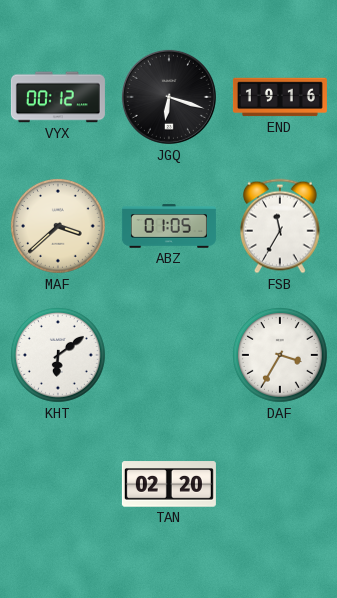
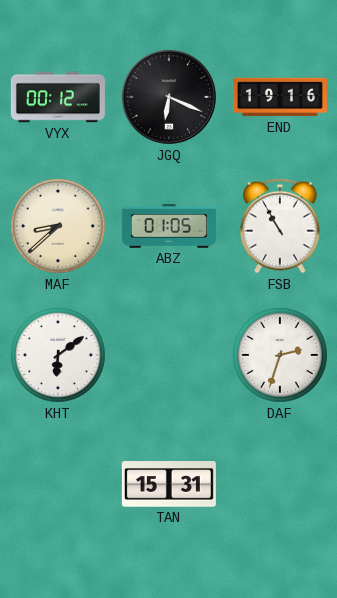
JGQ: 6:18 -> 6:19
MAF: 3:38 -> 8:38
FSB: 11:35 -> 10:55
DAF: 3:35 -> 2:33
TAN: 02:20 -> 15:31
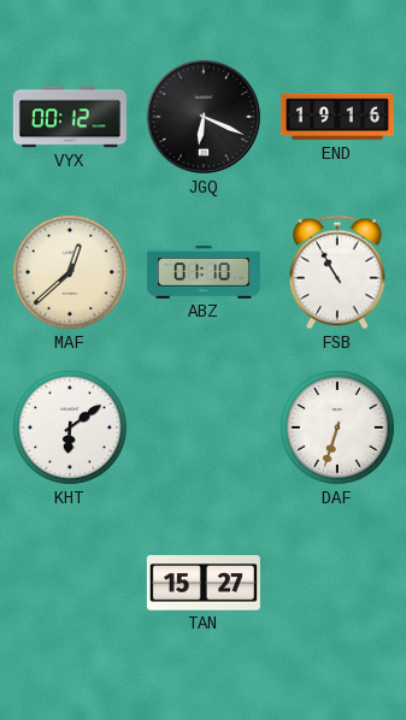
MAF: 8:38 -> 12:38
ABZ: 01:05 -> 01:10
DAF: 2:33 -> 6:33
TAN: 15:31 -> 15:27
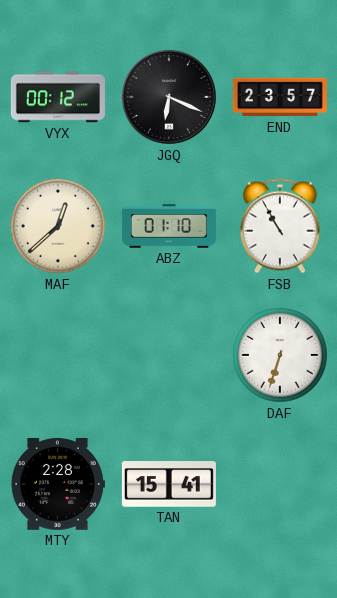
END: 19:16 -> 23:57
KHT: 6:09 -> none
MTY: none -> 2:28
TAN: 15:27 -> 15:41
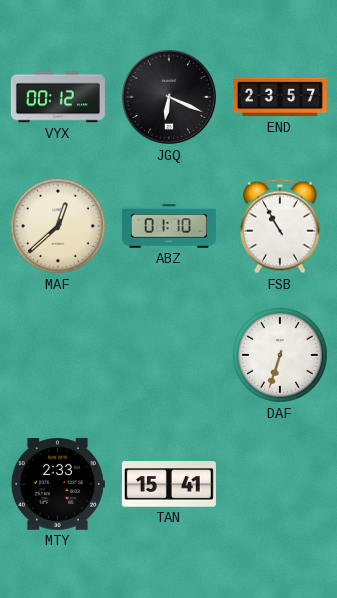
MTY: 2:28 -> 2:33
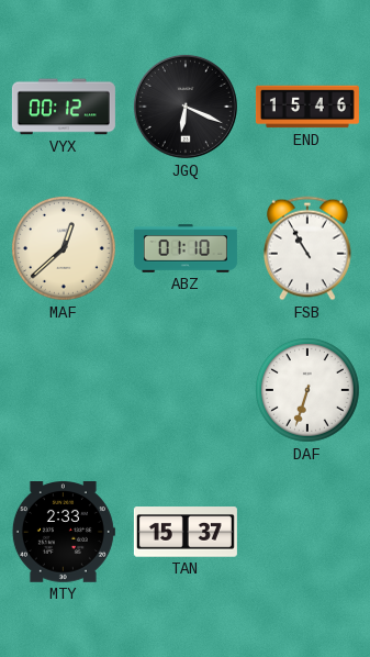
END: 23:57 -> 15:46
TAN: 15:41 -> 15:37
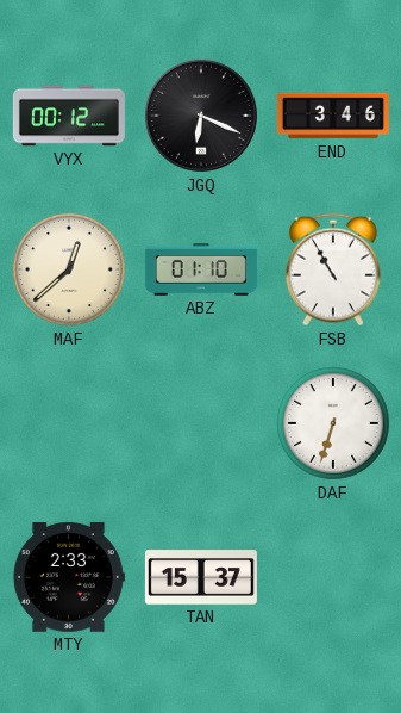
END: 15:46 -> 3:46
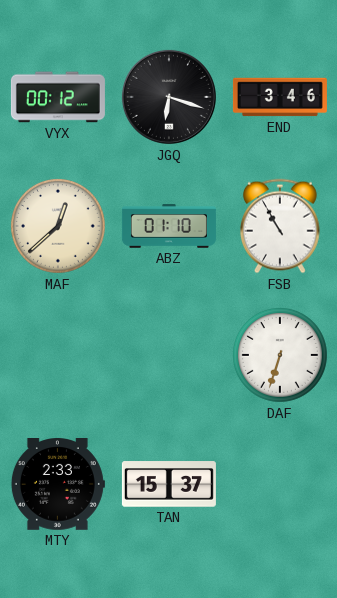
JGQ: 6:19 -> 6:18
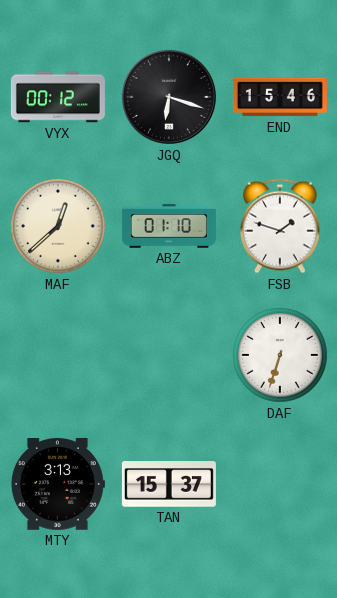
END: 3:46 -> 15:46
FSB: 10:55 -> 1:48
MTY: 2:33 -> 3:13
